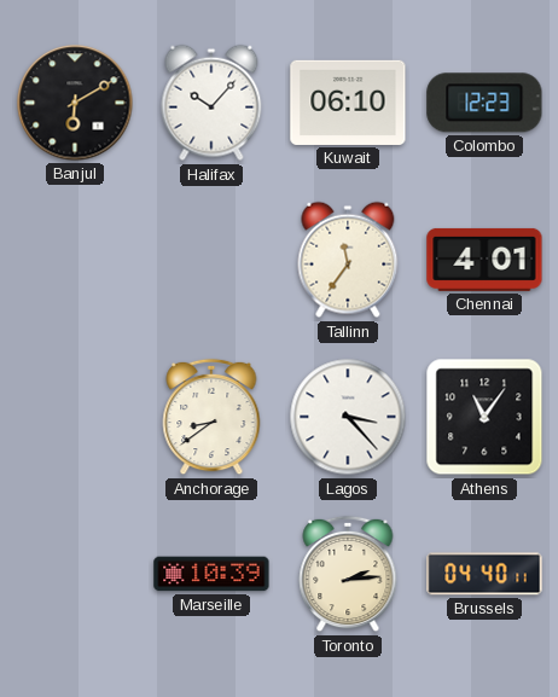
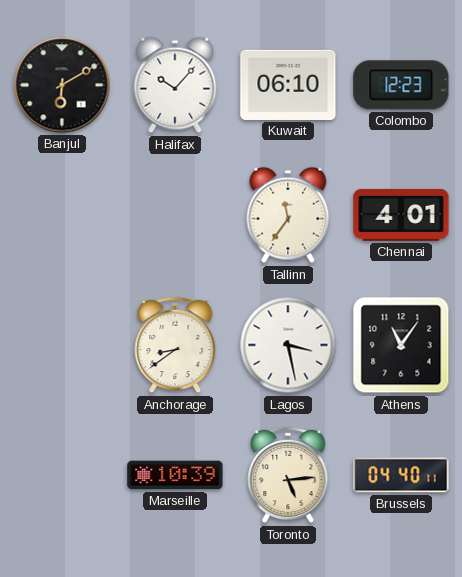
Lagos: 3:23 -> 3:28
Toronto: 2:14 -> 5:14
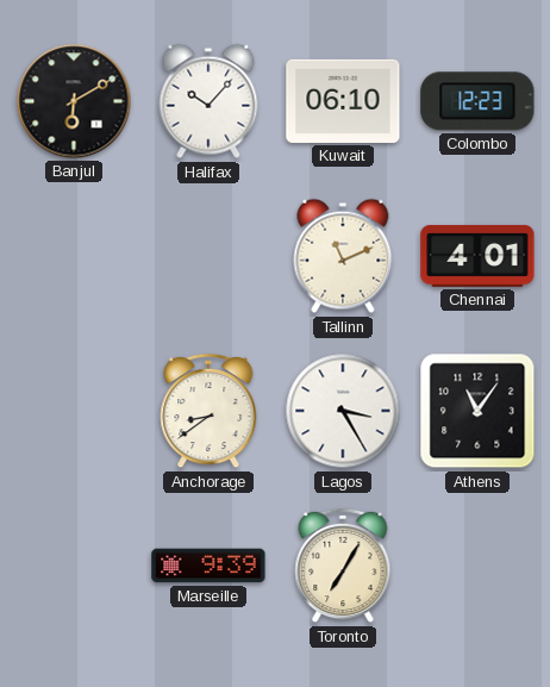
Tallinn: 11:36 -> 11:11
Lagos: 3:28 -> 3:25
Marseille: 10:39 -> 9:39
Toronto: 5:14 -> 7:05
Brussels: 04:40 -> none
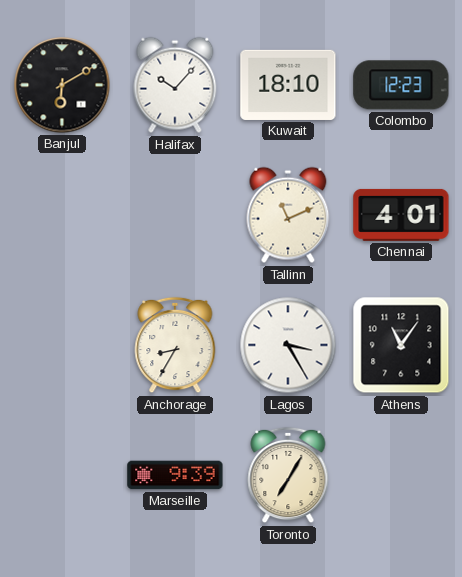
Kuwait: 06:10 -> 18:10
Anchorage: 8:39 -> 8:35
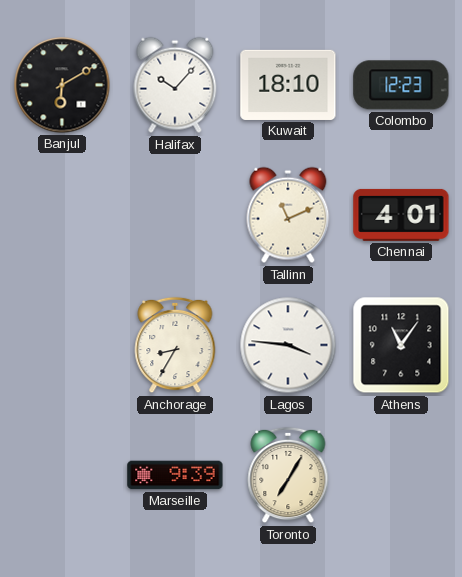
Lagos: 3:25 -> 3:46
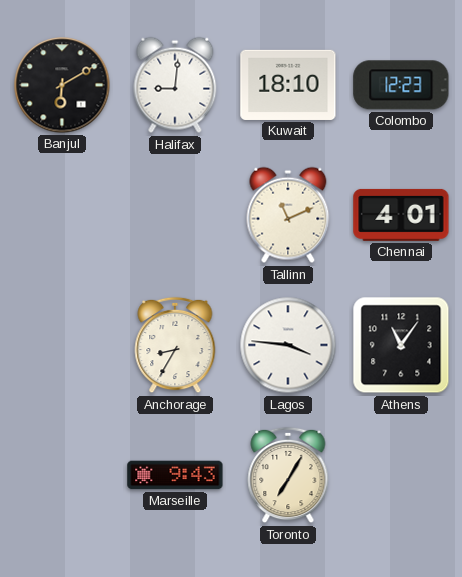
Halifax: 10:07 -> 9:01
Marseille: 9:39 -> 9:43
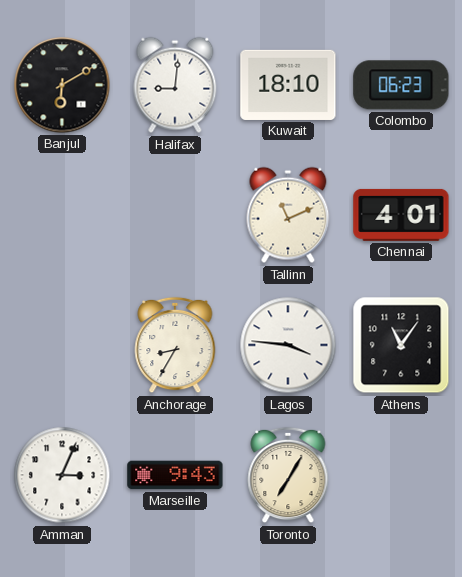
Colombo: 12:23 -> 06:23
Amman: none -> 3:04
